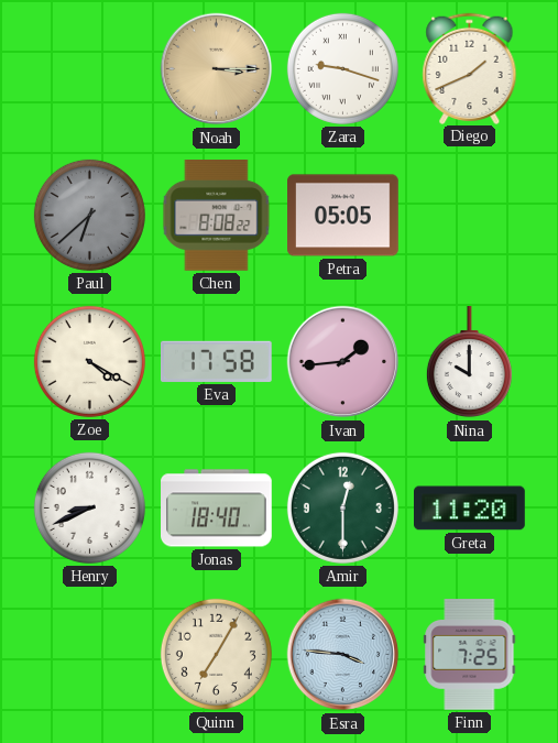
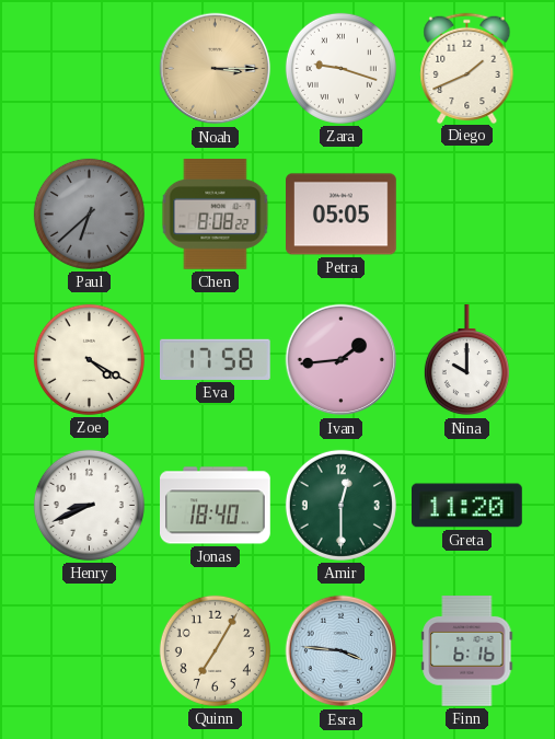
Finn: 7:25 -> 6:16
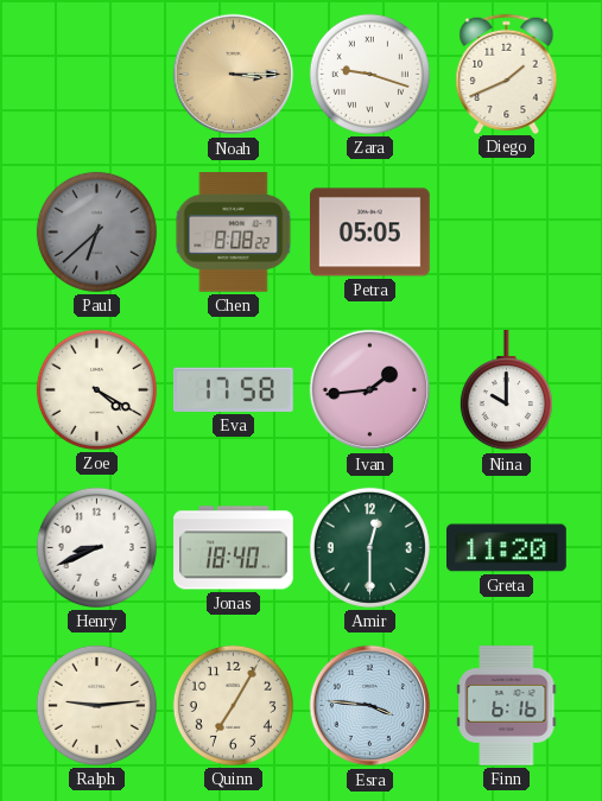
Ralph: none -> 9:14
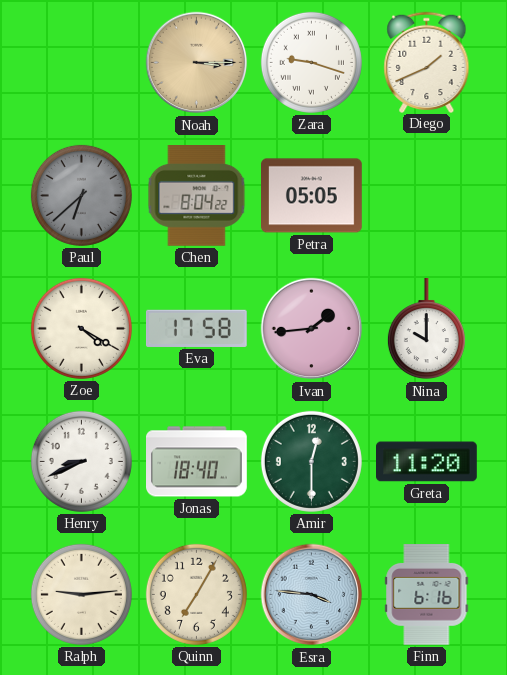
Chen: 8:08 -> 8:04
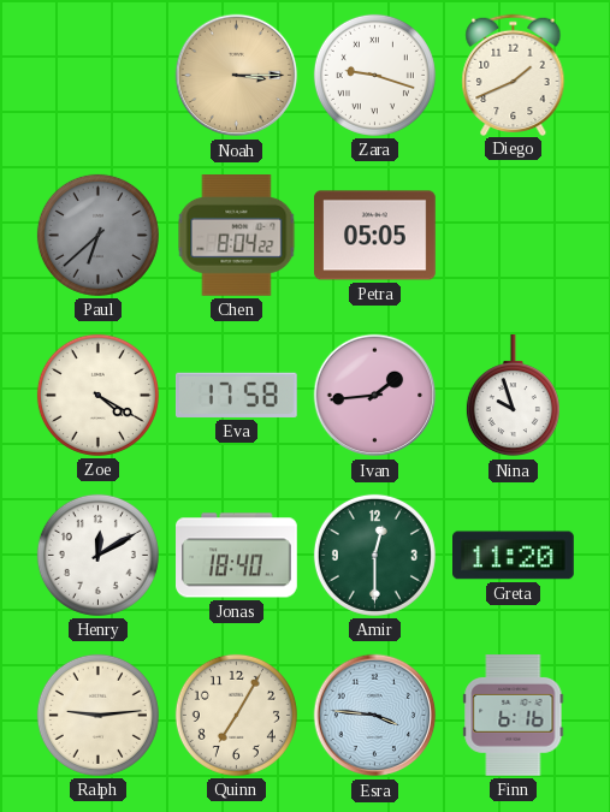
Nina: 10:00 -> 9:57
Henry: 8:41 -> 12:10
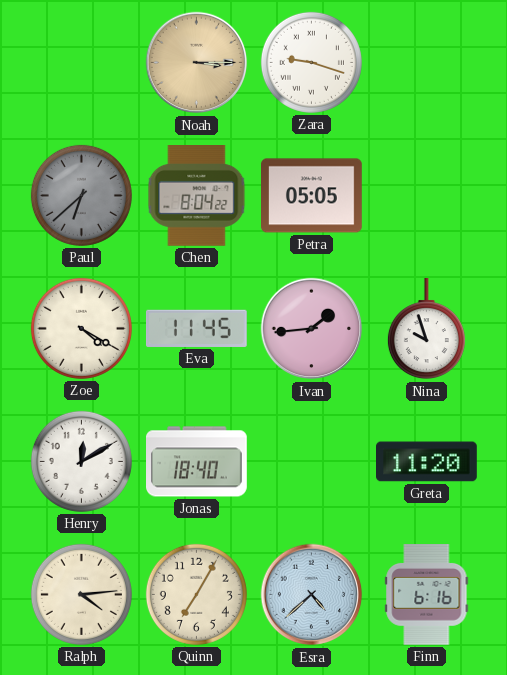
Diego: 1:41 -> none
Eva: 17:58 -> 11:45
Amir: 12:30 -> none
Ralph: 9:14 -> 4:14
Esra: 3:46 -> 4:38
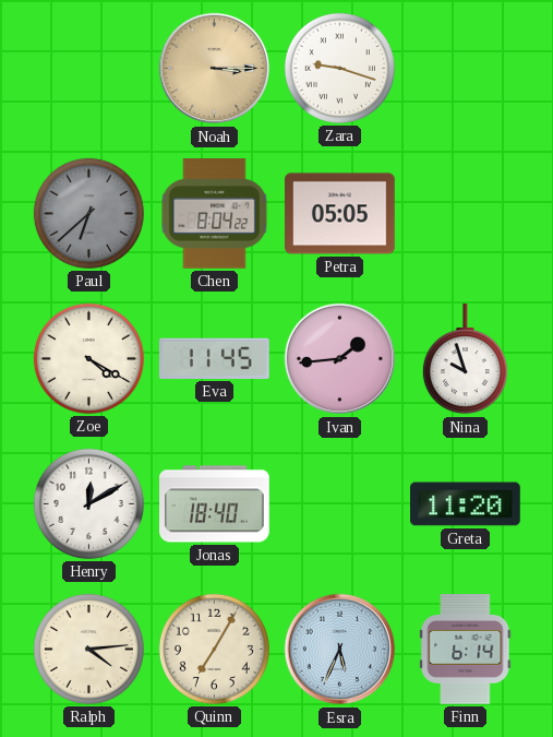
Esra: 4:38 -> 5:34
Finn: 6:16 -> 6:14
